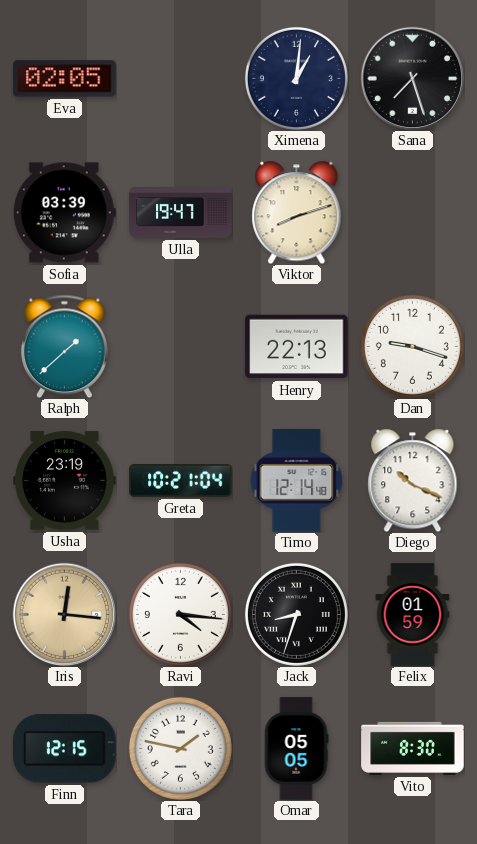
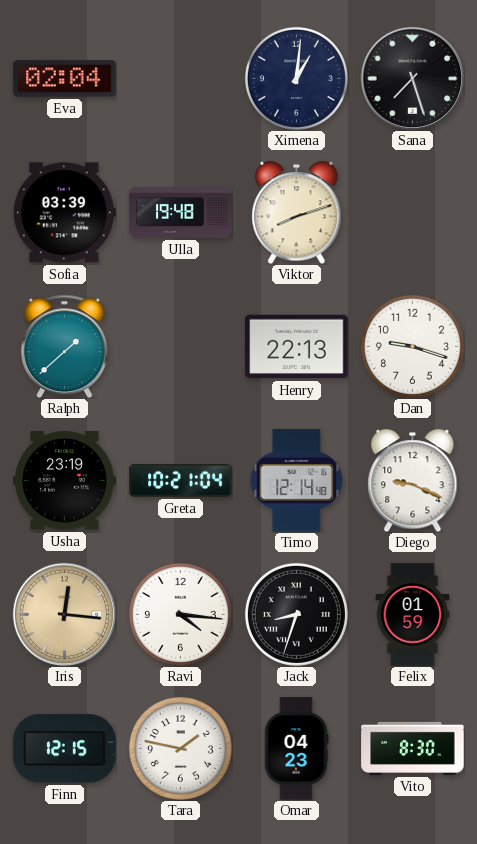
Eva: 02:05 -> 02:04
Ulla: 19:47 -> 19:48
Diego: 10:19 -> 9:19
Omar: 05:05 -> 04:23
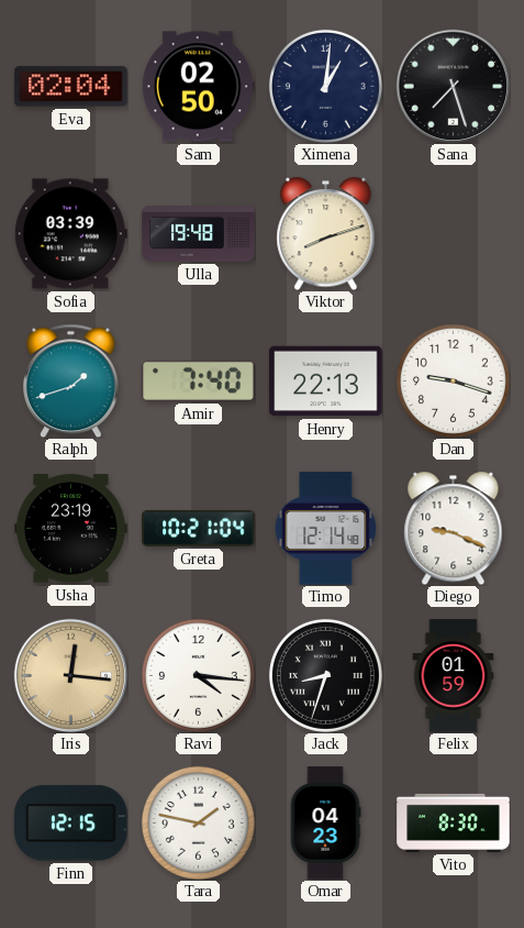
Sam: none -> 02:50
Ralph: 1:38 -> 1:42
Amir: none -> 7:40
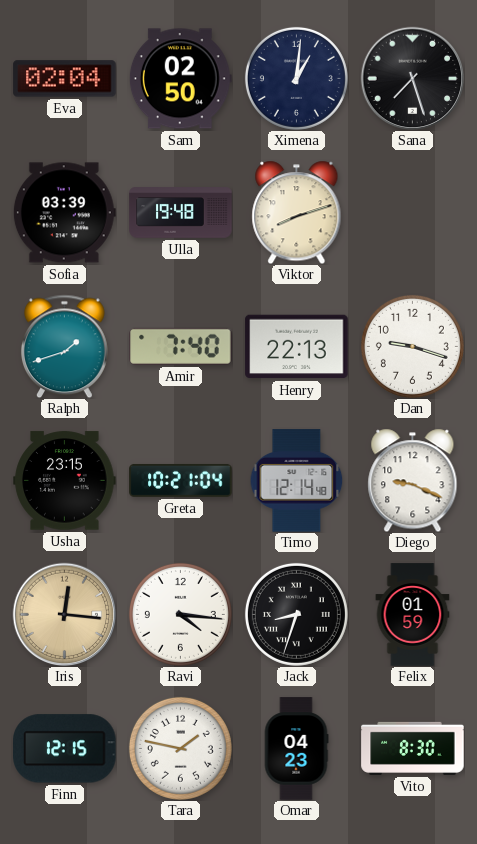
Usha: 23:19 -> 23:15
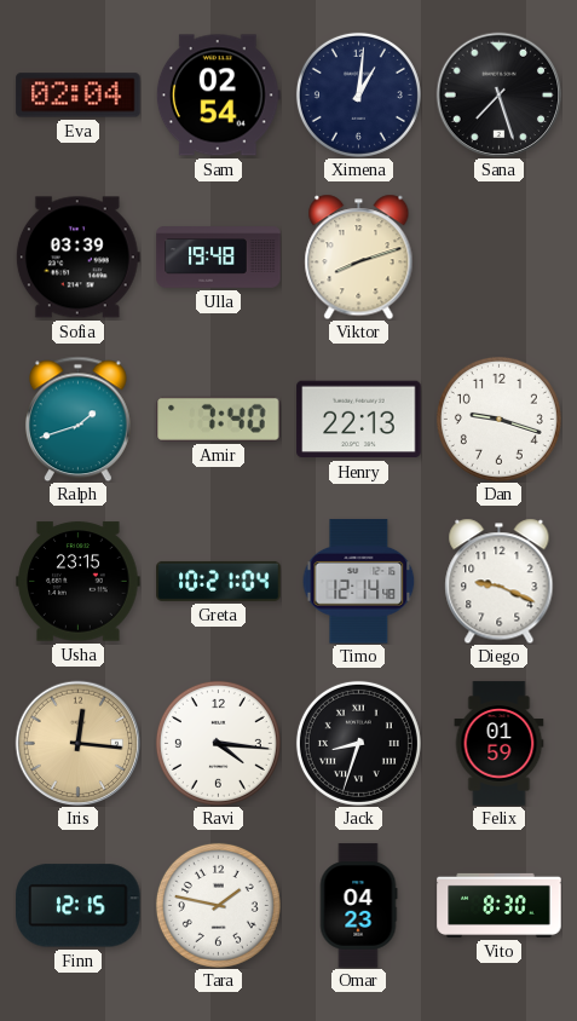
Sam: 02:50 -> 02:54
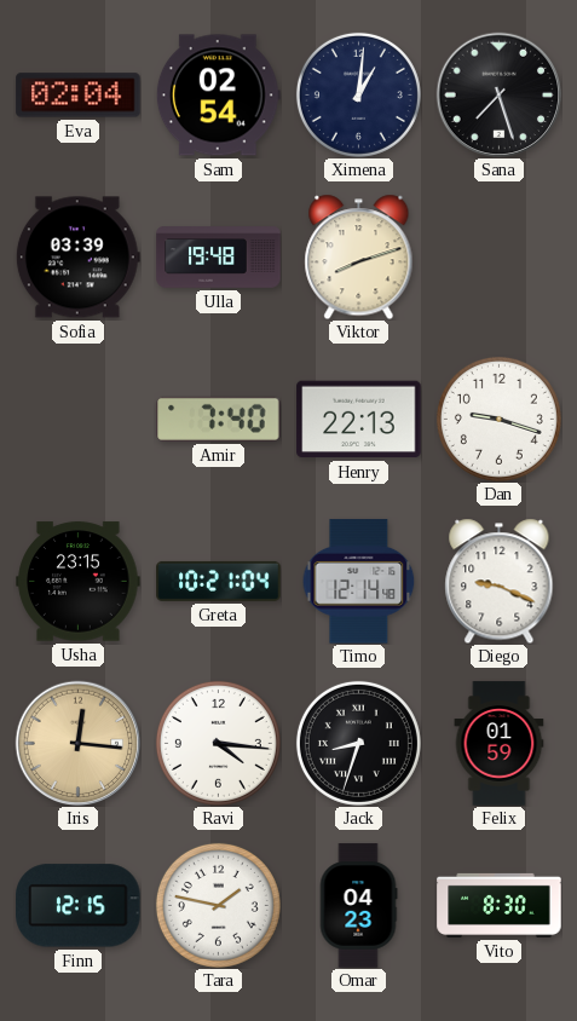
Ralph: 1:42 -> none
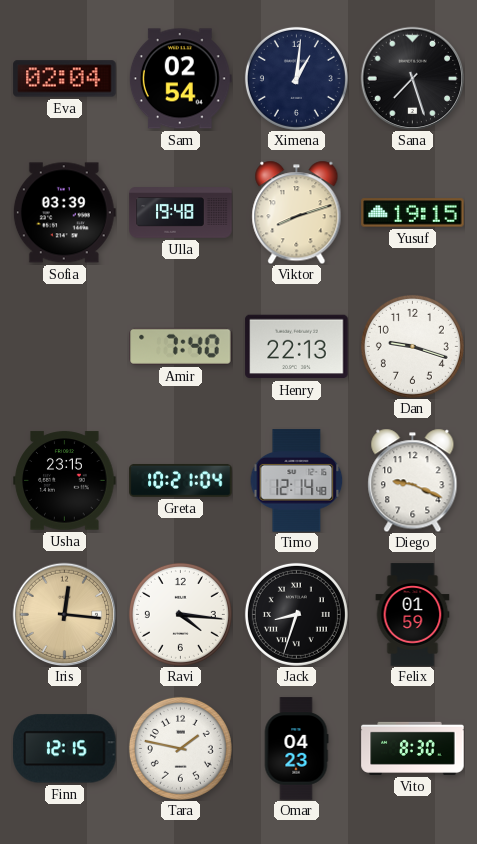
Yusuf: none -> 19:15
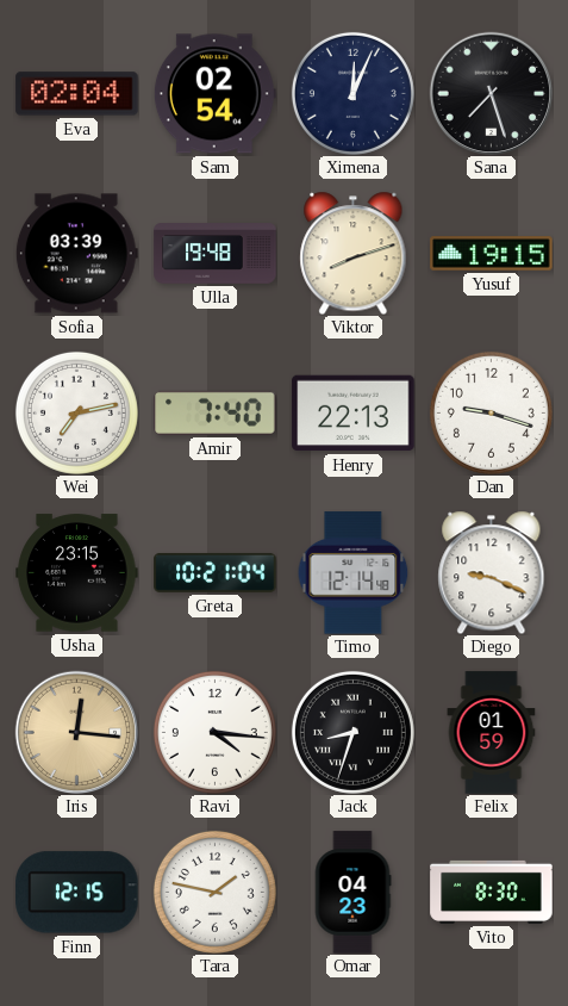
Ximena: 1:01 -> 12:04
Wei: none -> 7:13
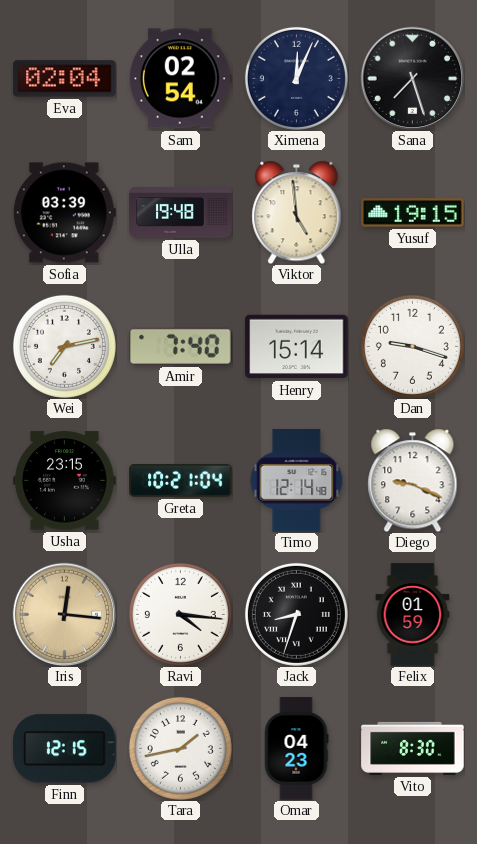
Viktor: 8:12 -> 4:59
Henry: 22:13 -> 15:14
Tara: 1:47 -> 1:43
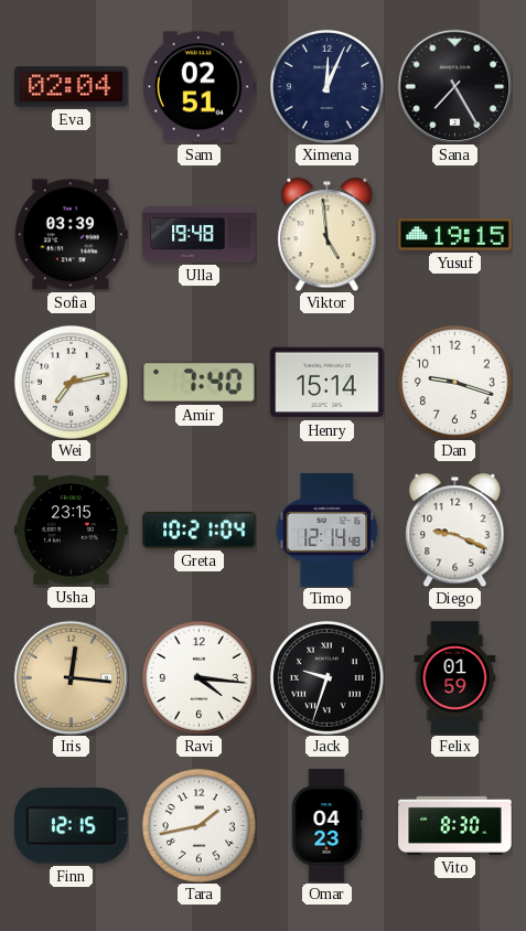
Sam: 02:54 -> 02:51
Sana: 7:27 -> 7:25
Jack: 8:33 -> 9:33
